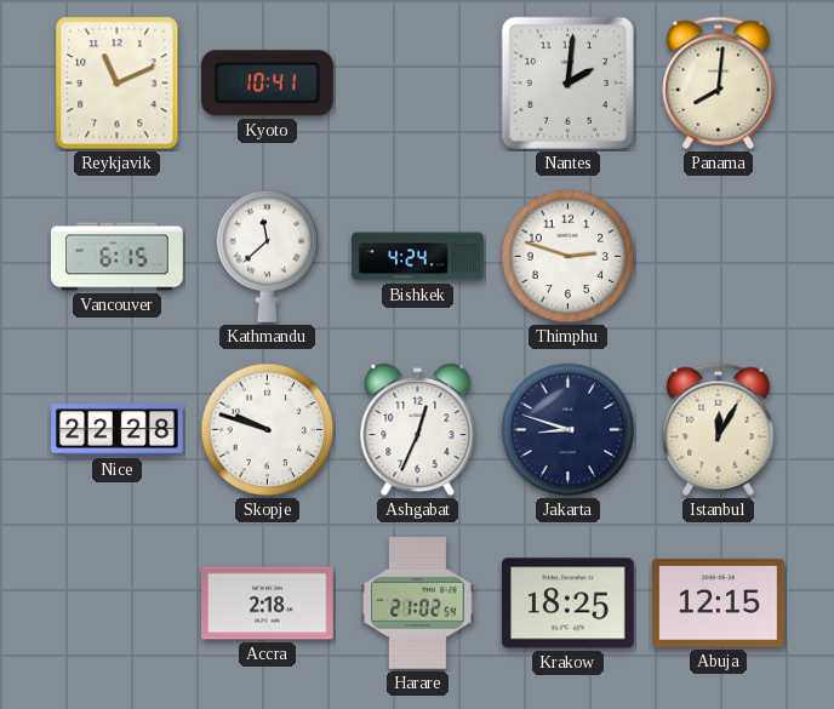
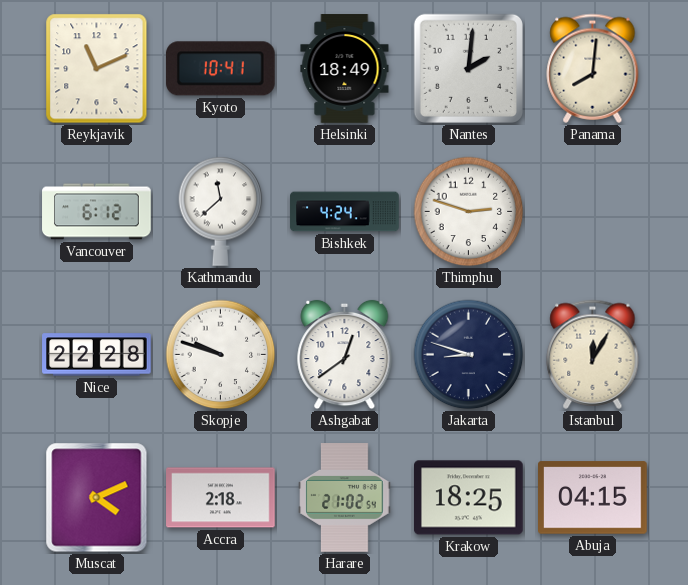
Helsinki: none -> 18:49
Vancouver: 6:15 -> 6:12
Ashgabat: 12:34 -> 12:39
Muscat: none -> 4:11
Abuja: 12:15 -> 04:15
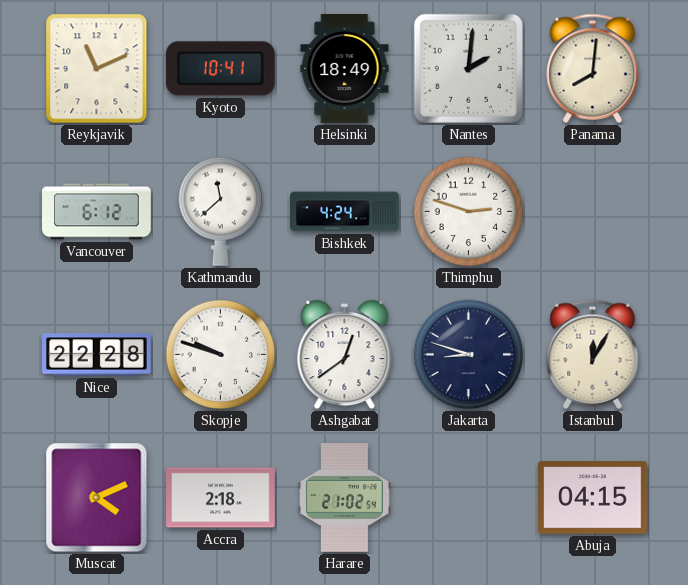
Krakow: 18:25 -> none
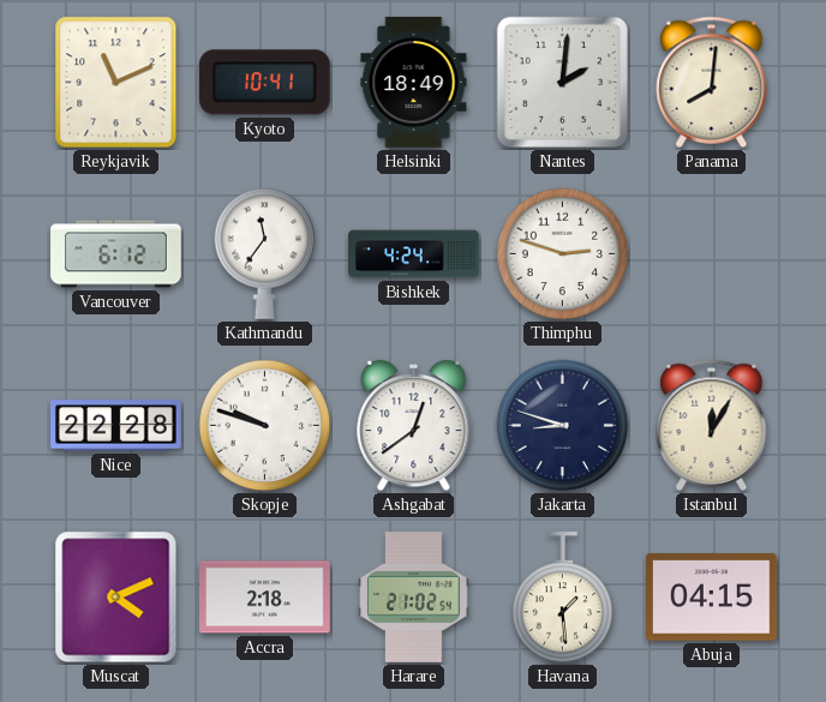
Kathmandu: 11:38 -> 11:36
Havana: none -> 1:29
